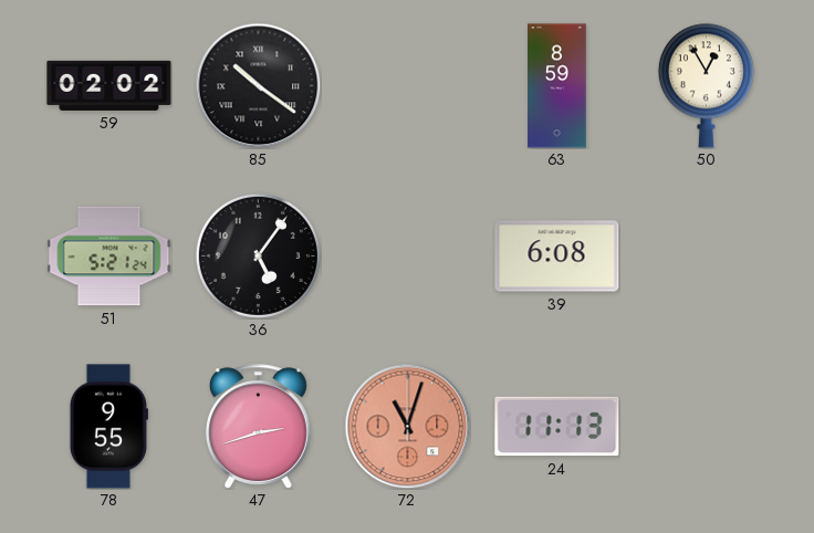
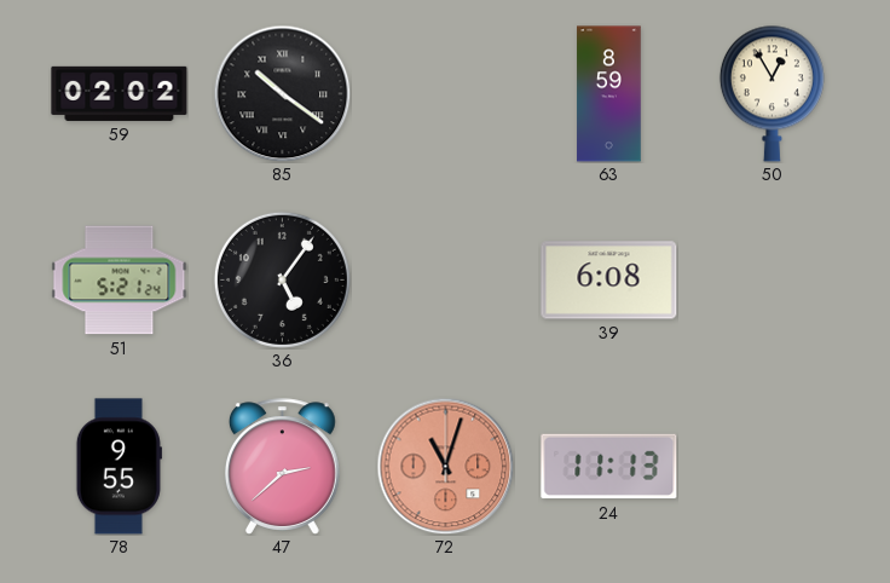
47: 2:42 -> 2:38
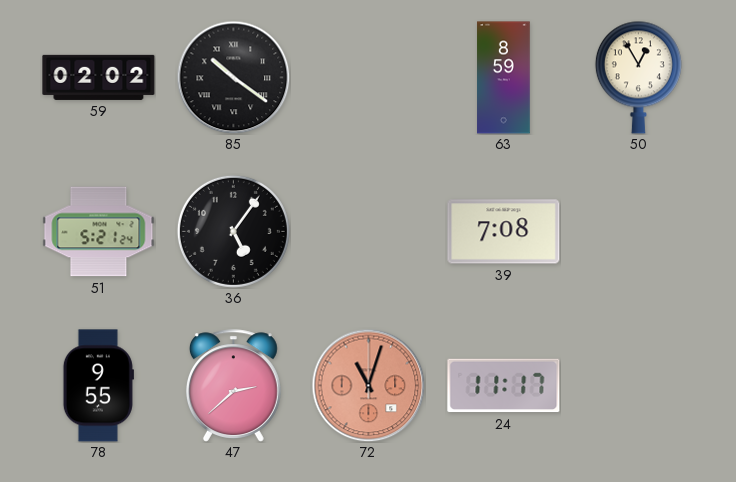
39: 6:08 -> 7:08
24: 11:13 -> 11:17
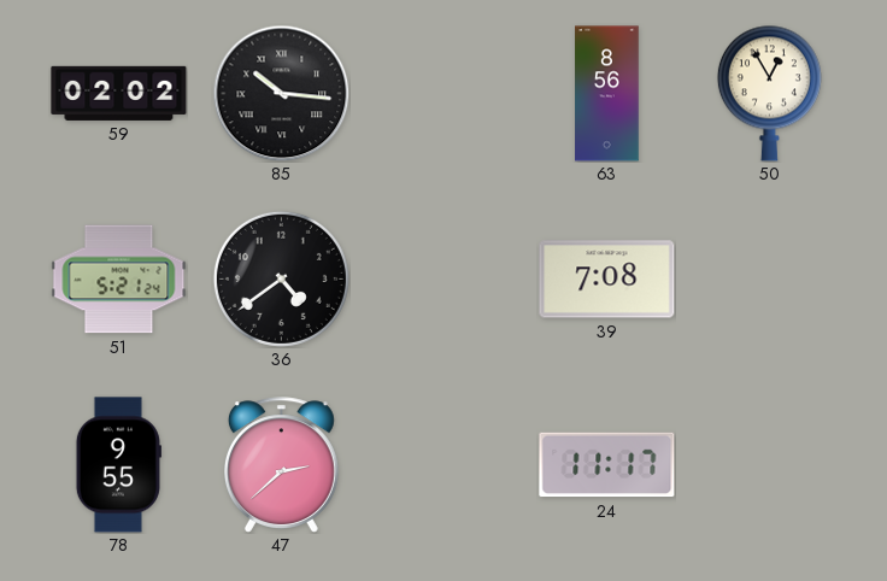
85: 10:21 -> 10:16
63: 8:59 -> 8:56
36: 5:06 -> 4:39
72: 11:03 -> none
